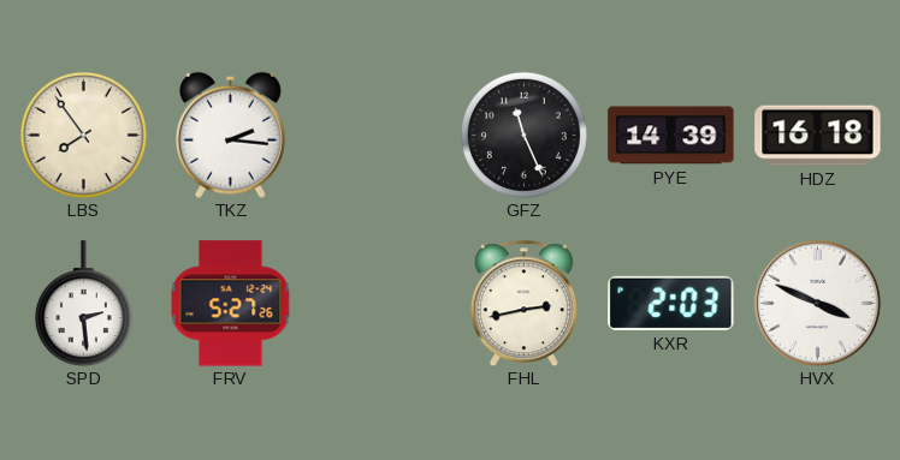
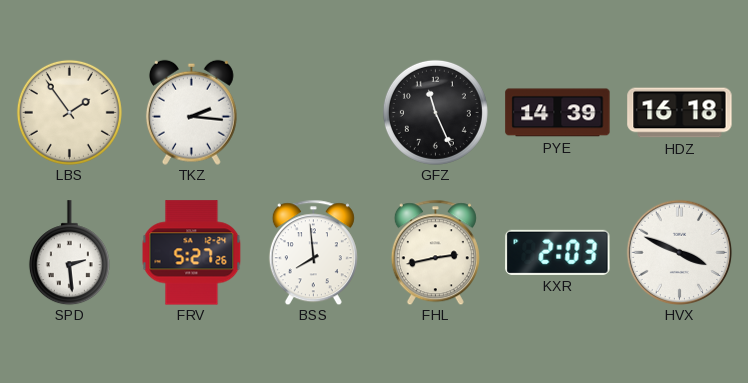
LBS: 7:54 -> 1:54
BSS: none -> 7:59
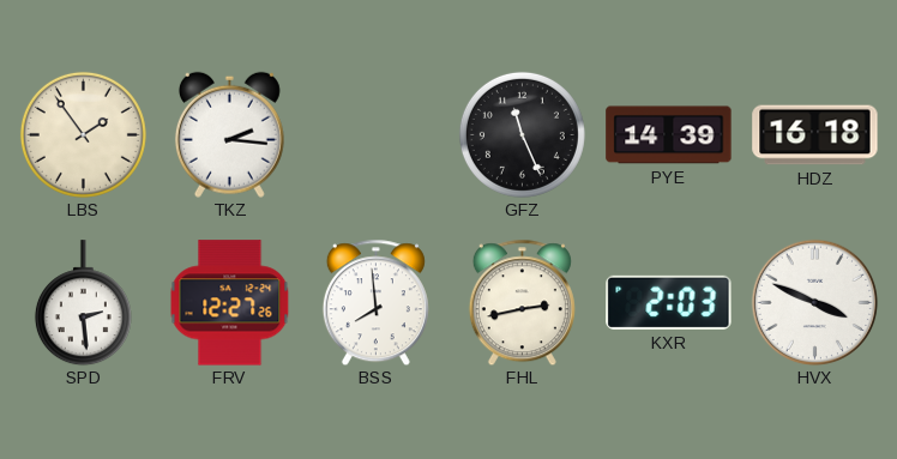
FRV: 5:27 -> 12:27
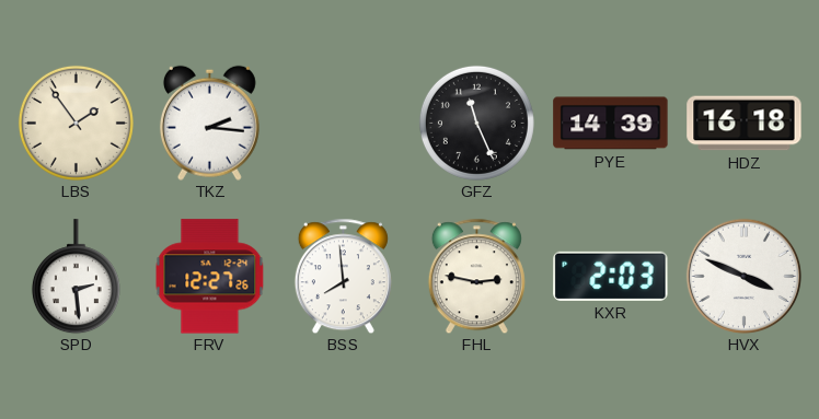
FHL: 2:43 -> 2:47
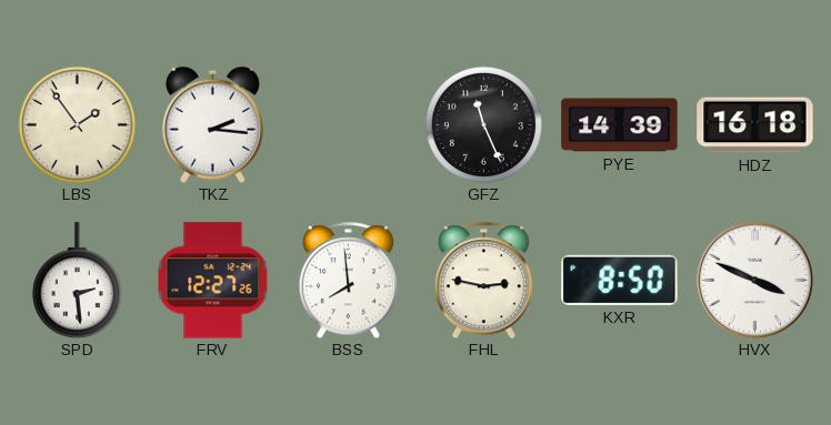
KXR: 2:03 -> 8:50
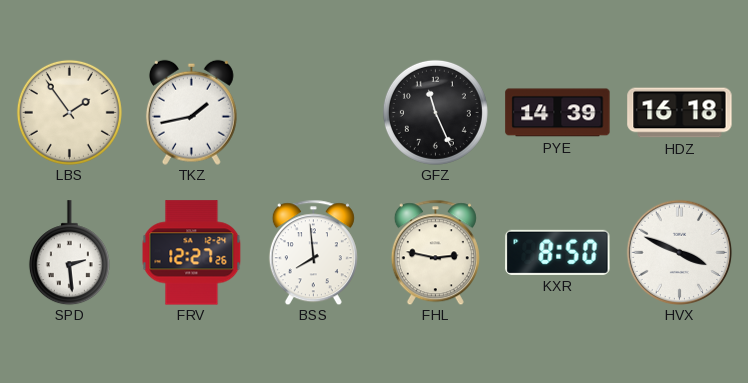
TKZ: 2:16 -> 1:43
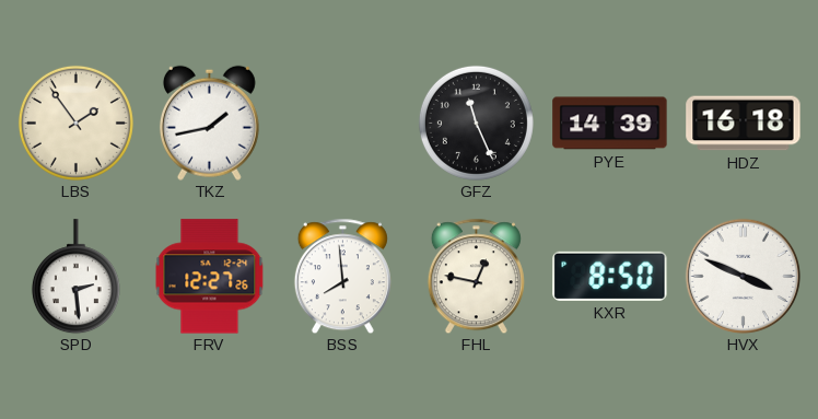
FHL: 2:47 -> 12:47
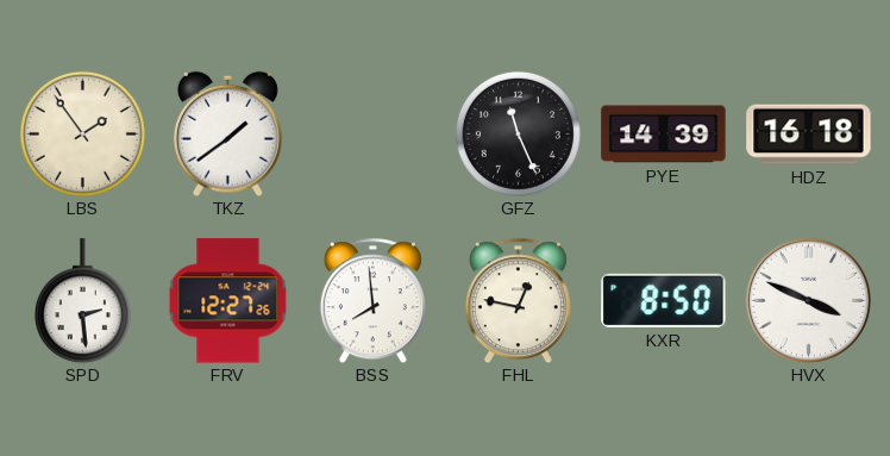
TKZ: 1:43 -> 1:39
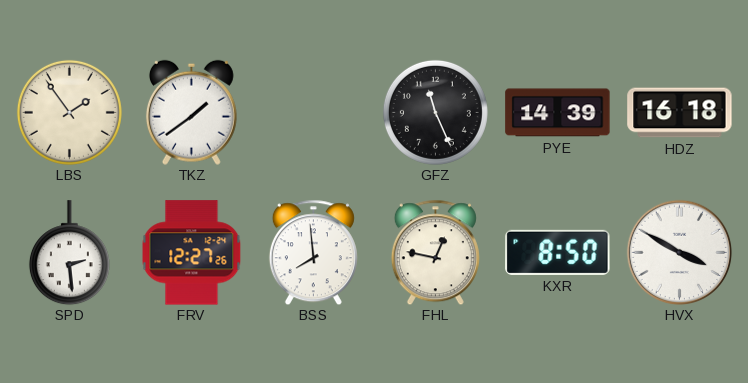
HVX: 3:49 -> 3:50
